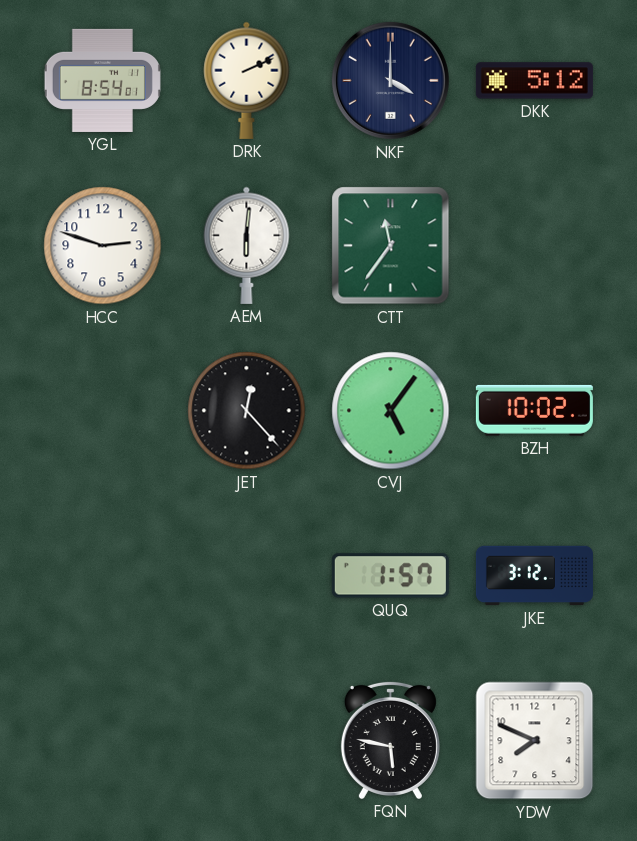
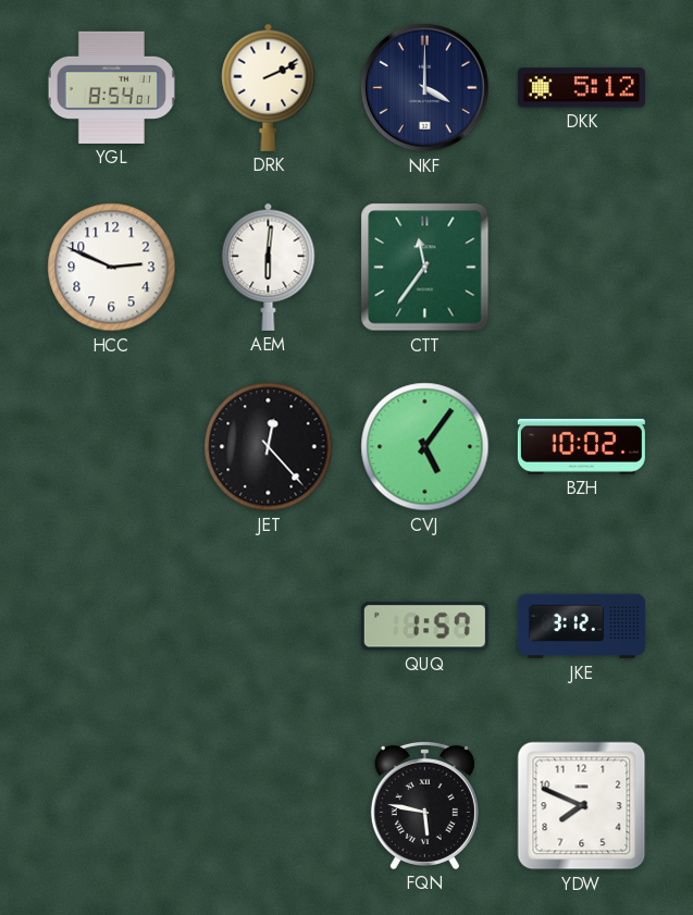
HCC: 2:48 -> 2:49
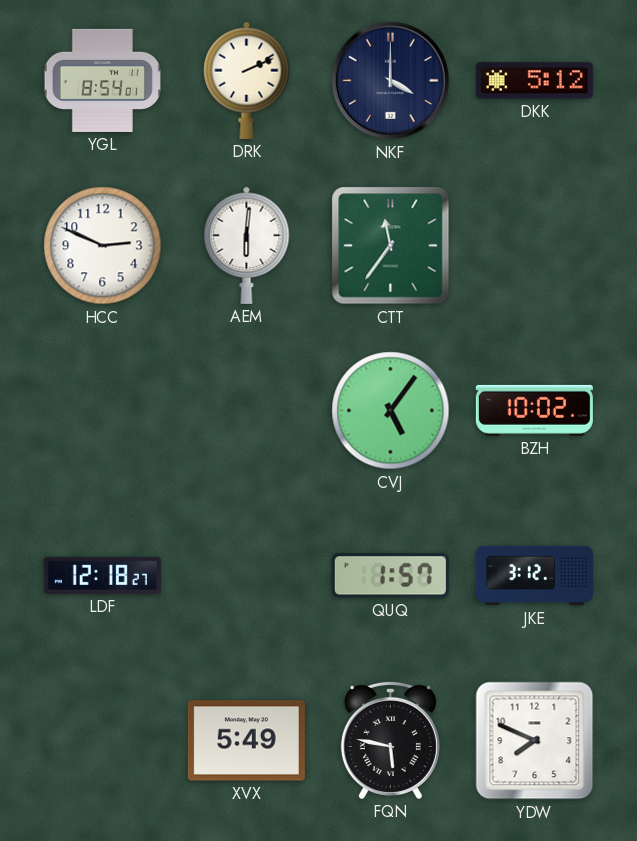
JET: 12:23 -> none
LDF: none -> 12:18
XVX: none -> 5:49
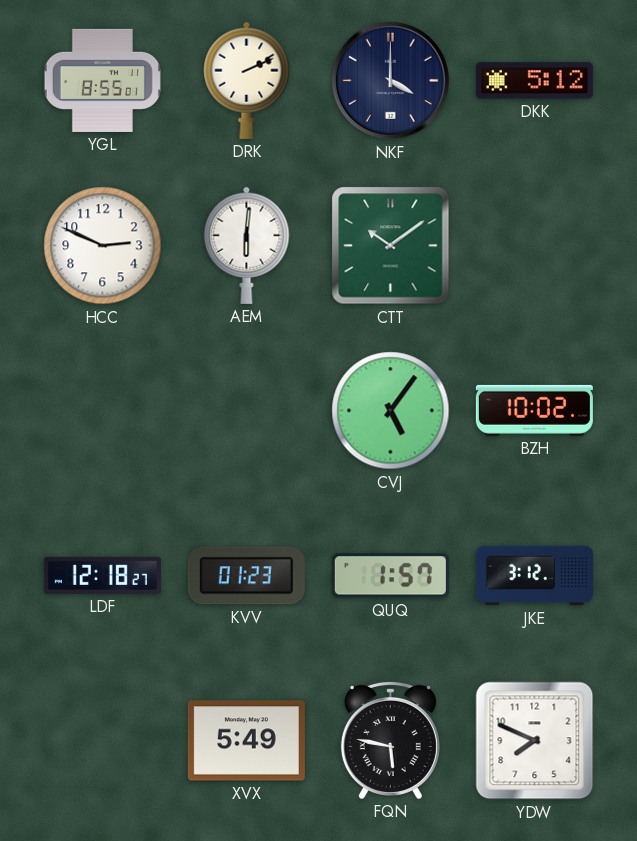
YGL: 8:54 -> 8:55
CTT: 11:36 -> 10:09
KVV: none -> 01:23
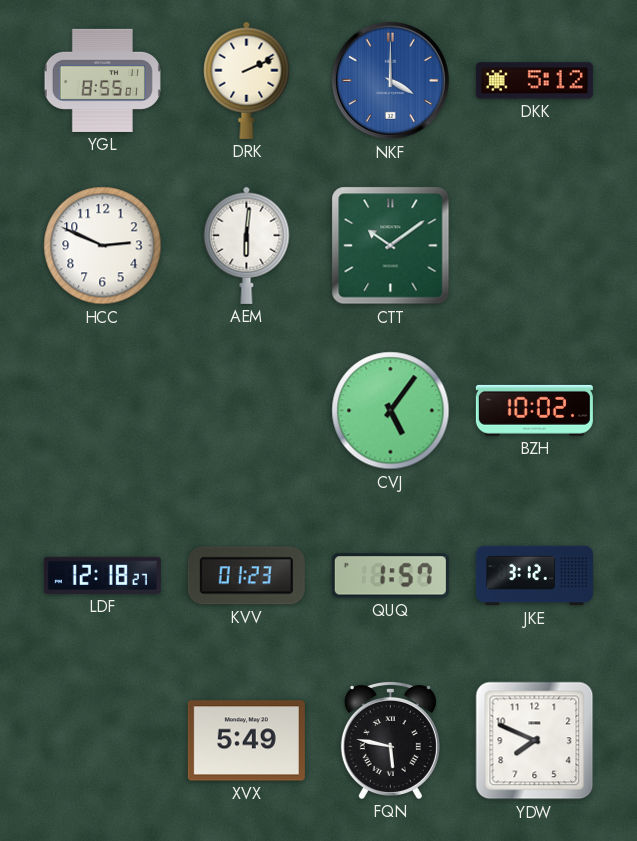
NKF dial: navy -> blue
